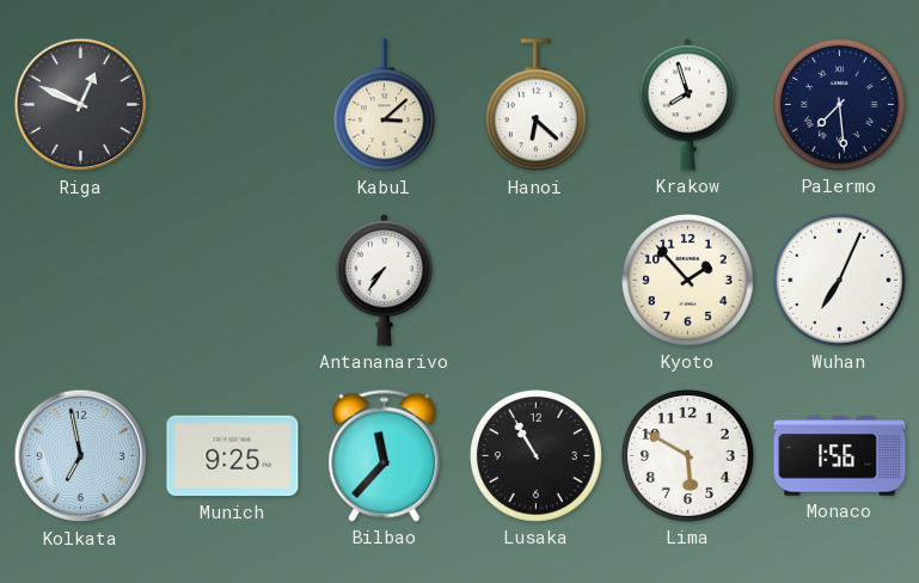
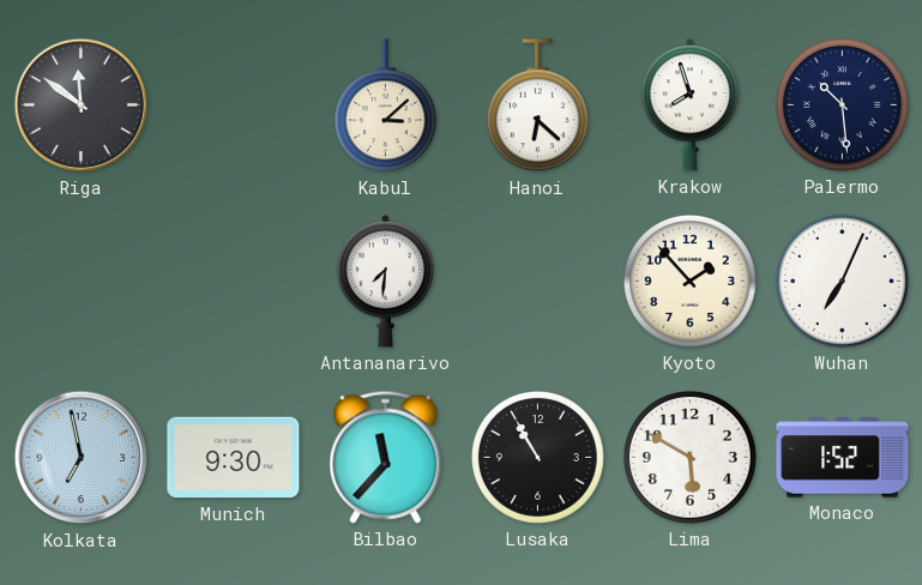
Riga: 12:49 -> 11:51
Palermo: 7:29 -> 10:29
Antananarivo: 7:36 -> 7:31
Munich: 9:25 -> 9:30
Monaco: 1:56 -> 1:52
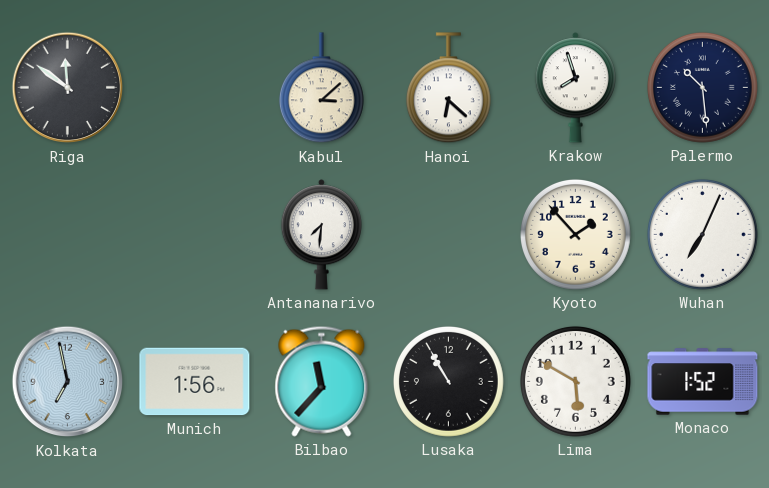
Munich: 9:30 -> 1:56
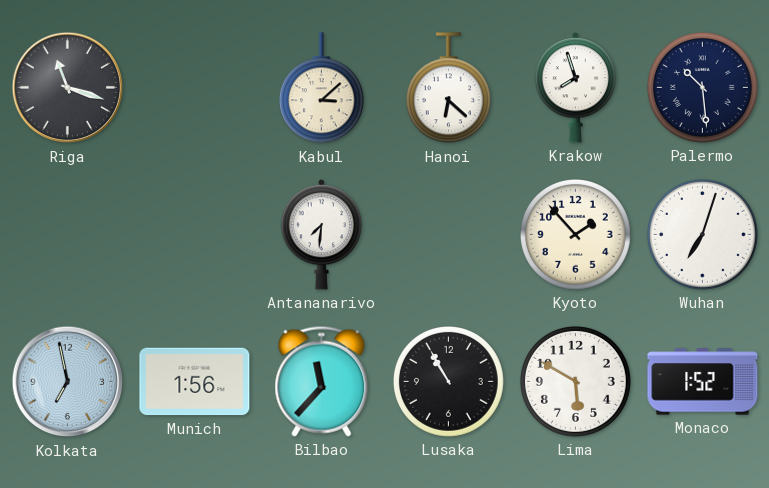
Riga: 11:51 -> 11:18
Wuhan: 7:04 -> 7:03
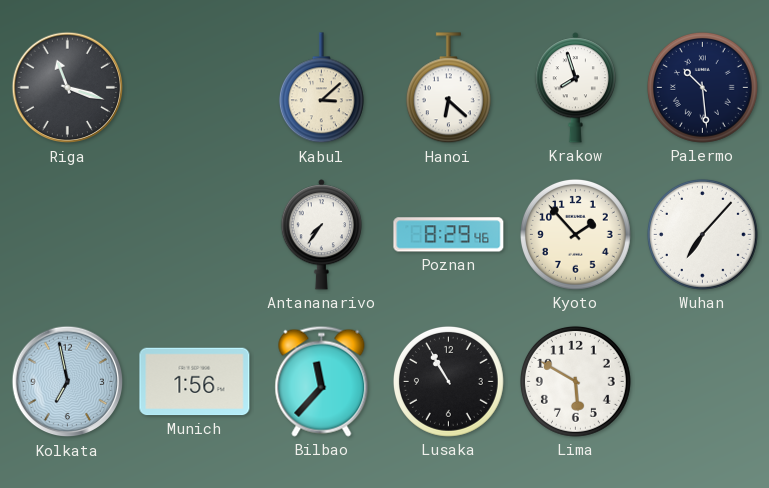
Antananarivo: 7:31 -> 7:36
Poznan: none -> 8:29
Wuhan: 7:03 -> 7:07
Monaco: 1:52 -> none
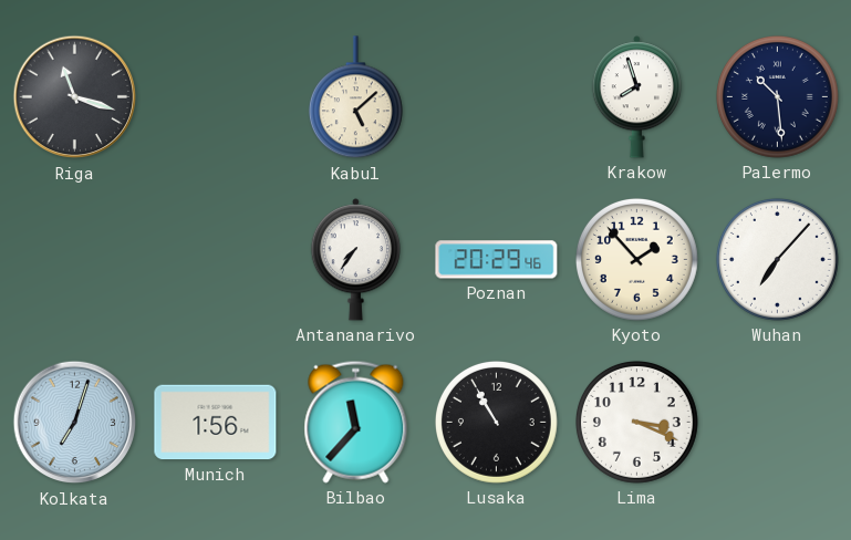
Kabul: 3:08 -> 5:08
Hanoi: 6:22 -> none
Poznan: 8:29 -> 20:29
Kolkata: 6:58 -> 7:03
Lima: 5:50 -> 3:19
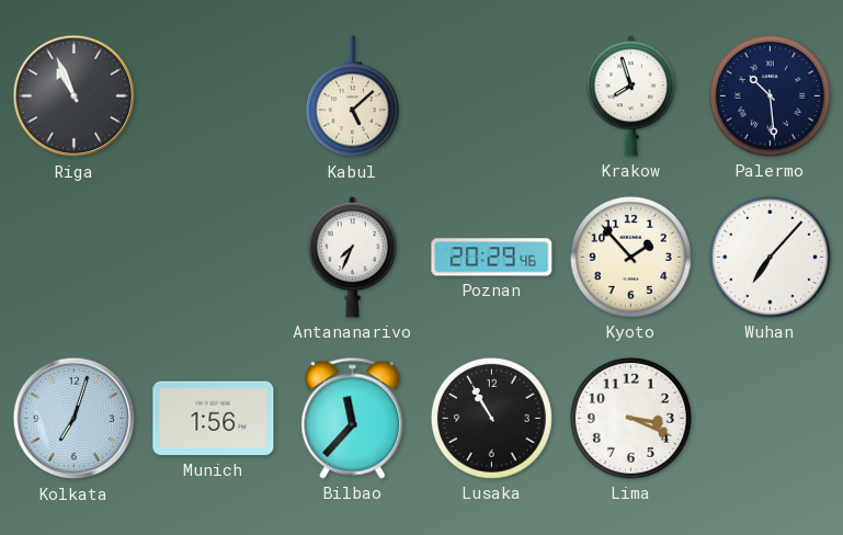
Riga: 11:18 -> 10:56
Antananarivo: 7:36 -> 7:34
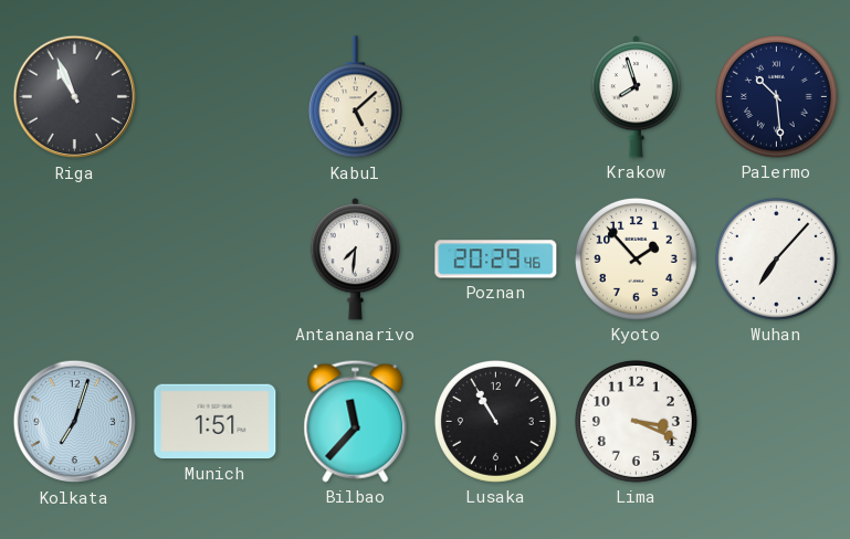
Antananarivo: 7:34 -> 7:31
Munich: 1:56 -> 1:51
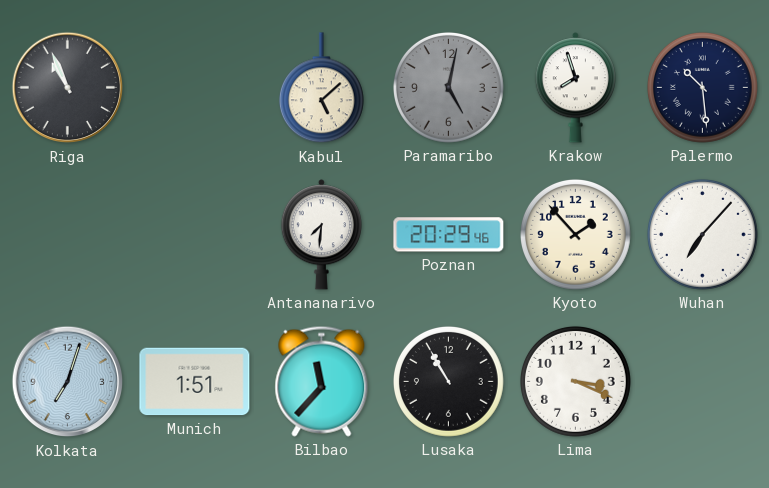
Paramaribo: none -> 5:02
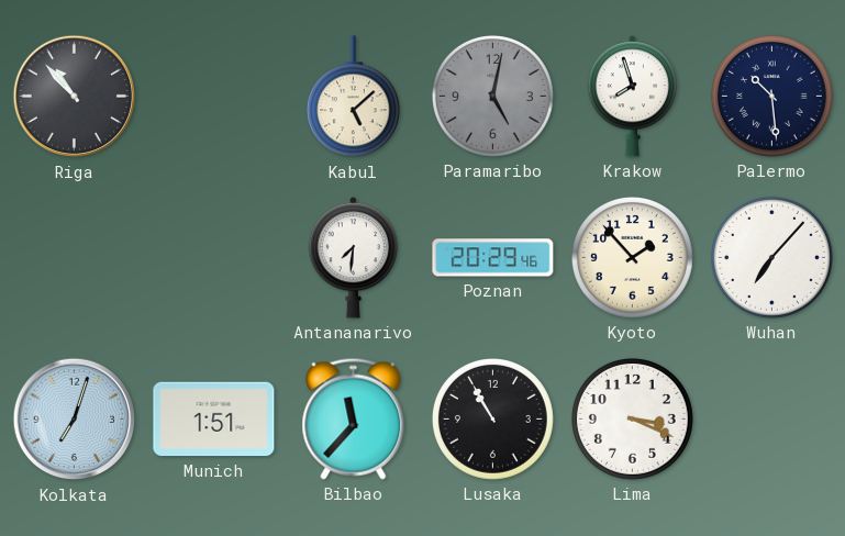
Riga: 10:56 -> 10:53
